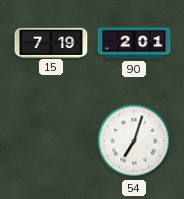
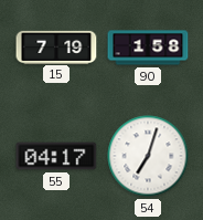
90: 2:01 -> 1:58
55: none -> 04:17
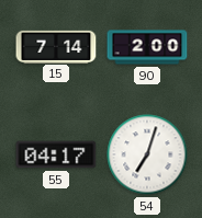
15: 7:19 -> 7:14
90: 1:58 -> 2:00
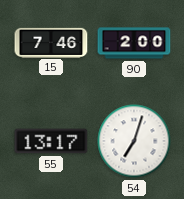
15: 7:14 -> 7:46
55: 04:17 -> 13:17
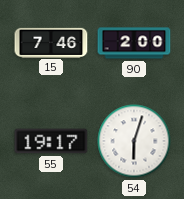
55: 13:17 -> 19:17
54: 7:03 -> 6:03
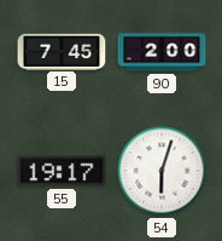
15: 7:46 -> 7:45
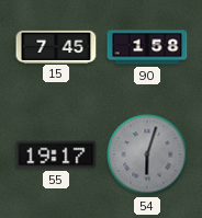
90: 2:00 -> 1:58
54 dial: white -> grey
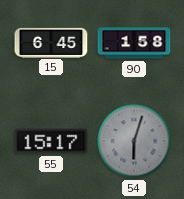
15: 7:45 -> 6:45
55: 19:17 -> 15:17
